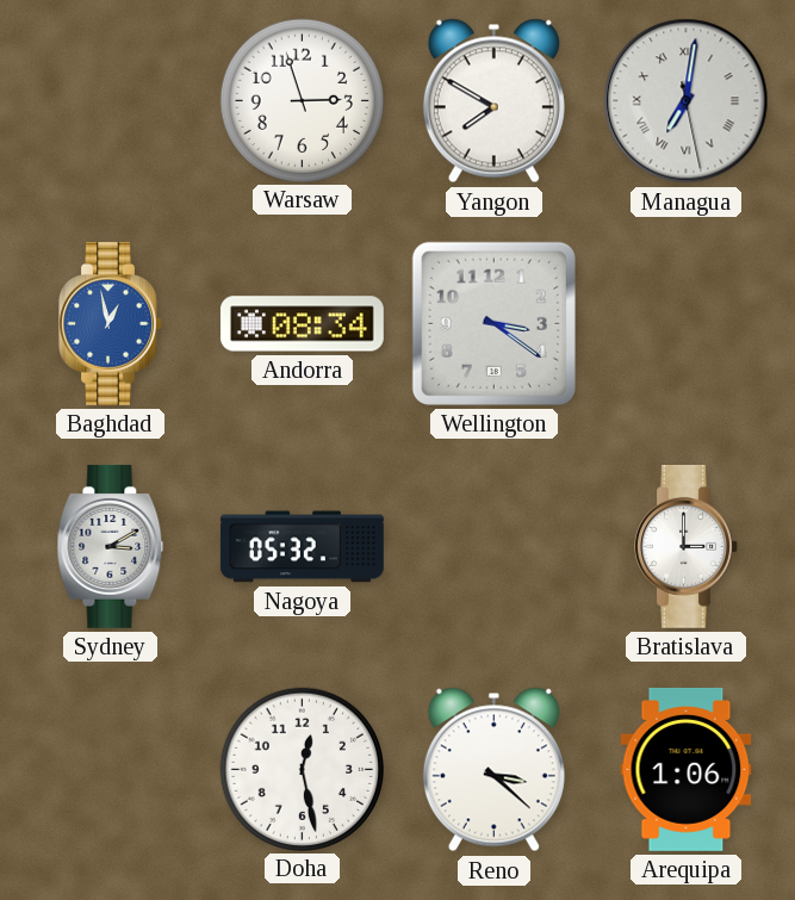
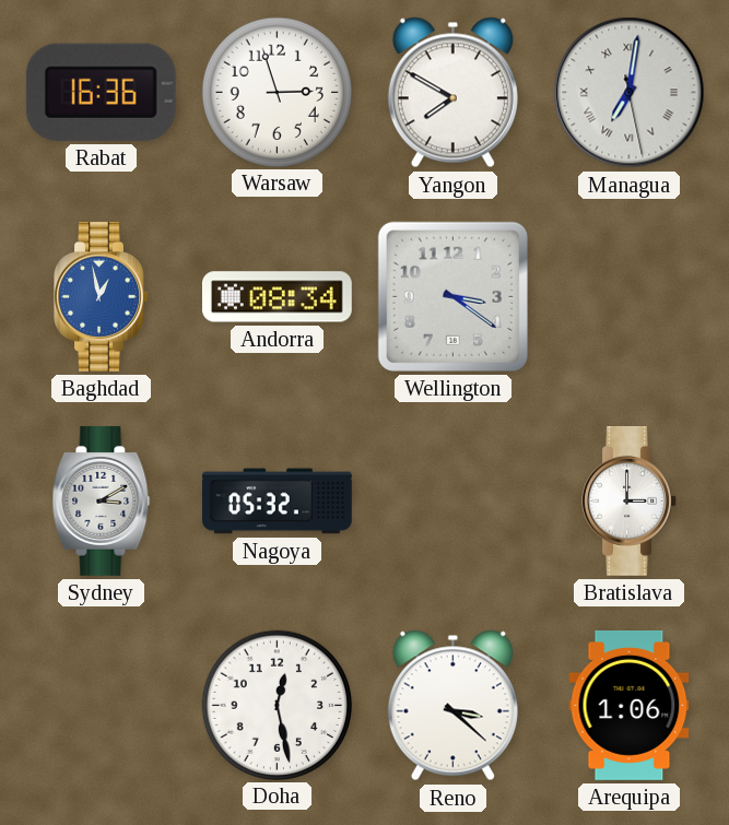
Rabat: none -> 16:36
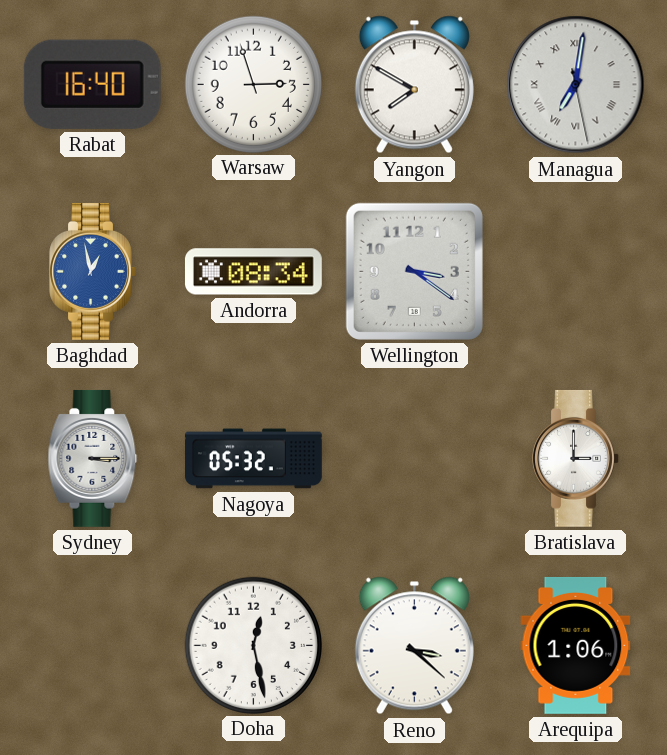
Rabat: 16:36 -> 16:40
Sydney: 3:10 -> 3:15
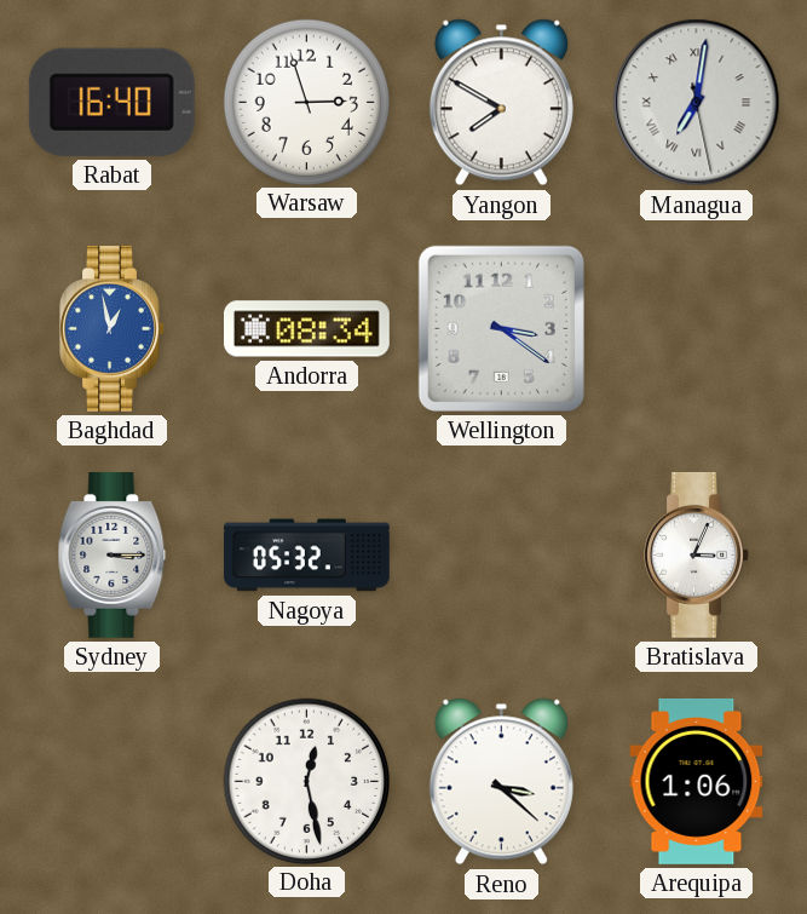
Bratislava: 3:00 -> 3:04
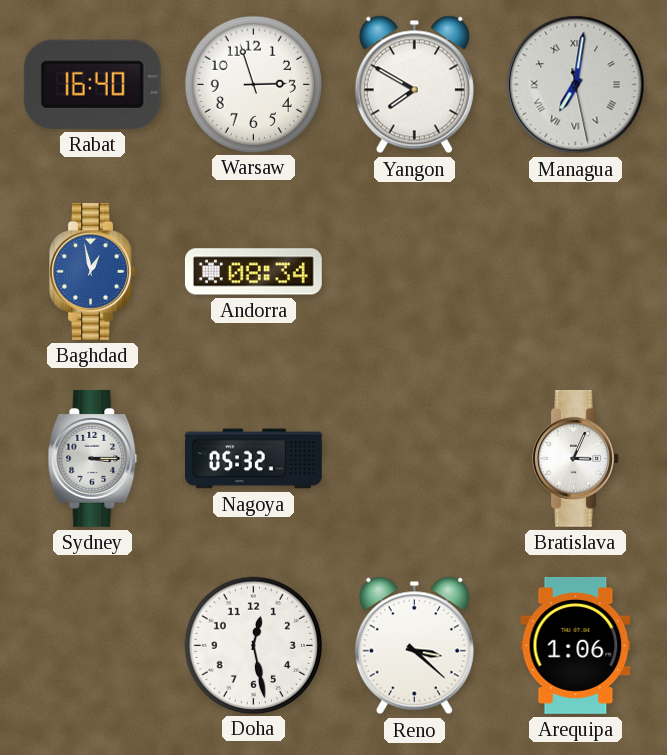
Wellington: 3:21 -> none
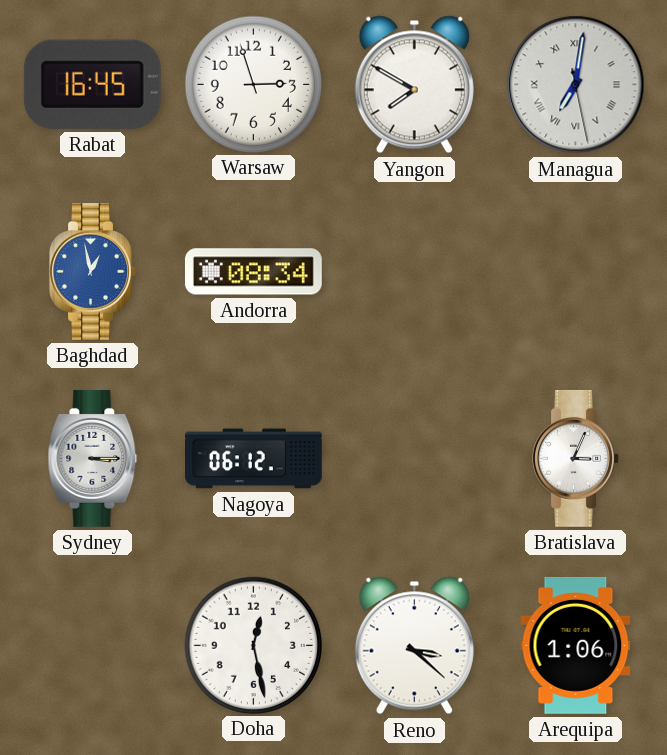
Rabat: 16:40 -> 16:45
Nagoya: 05:32 -> 06:12
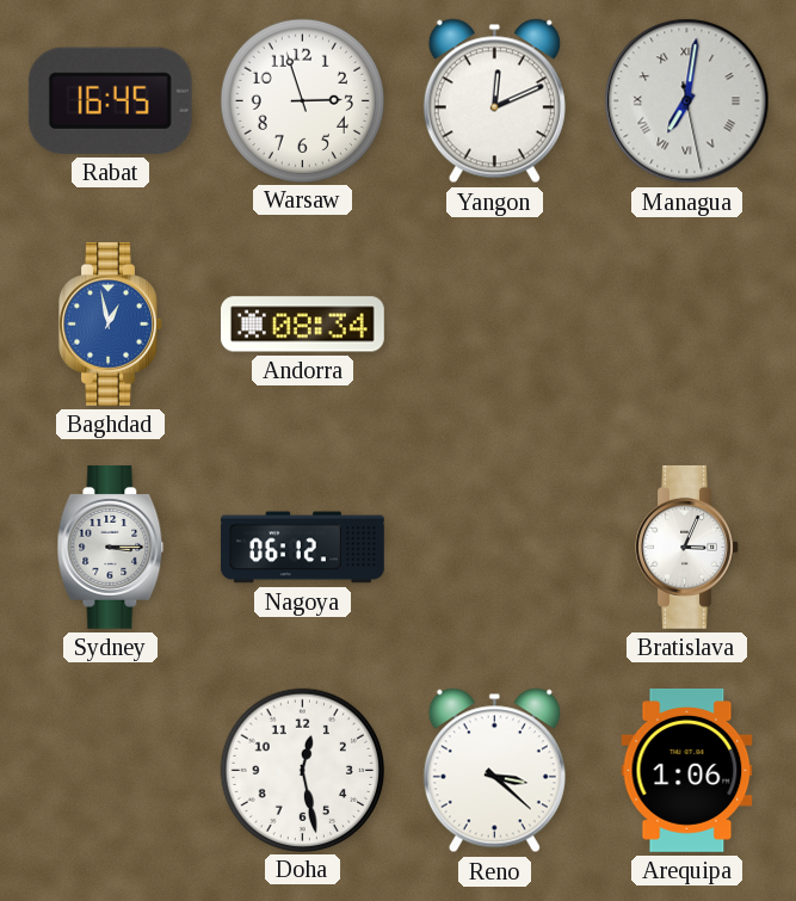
Yangon: 7:50 -> 12:11
